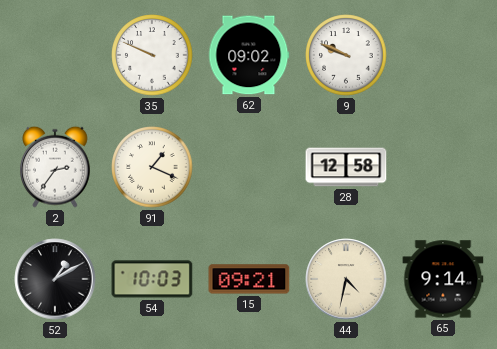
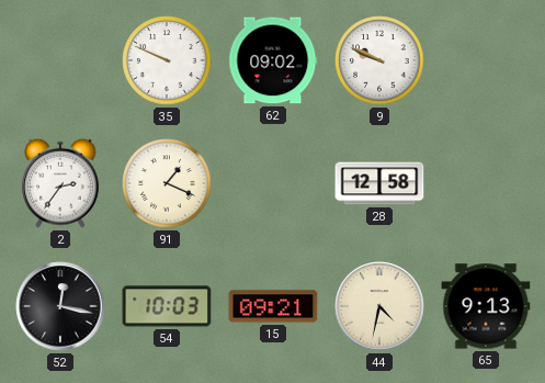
52: 1:10 -> 12:17
65: 9:14 -> 9:13
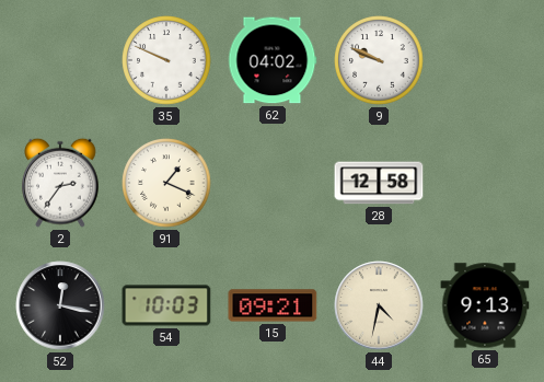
62: 09:02 -> 04:02
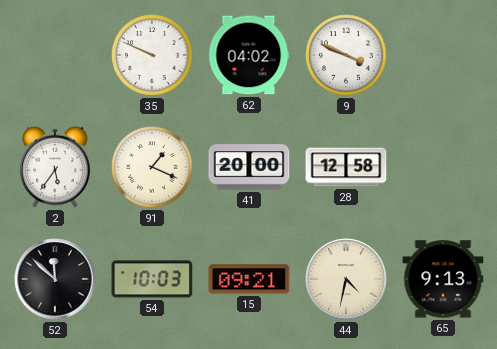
9: 9:49 -> 3:49
2: 2:36 -> 5:36
41: none -> 20:00
52: 12:17 -> 11:52
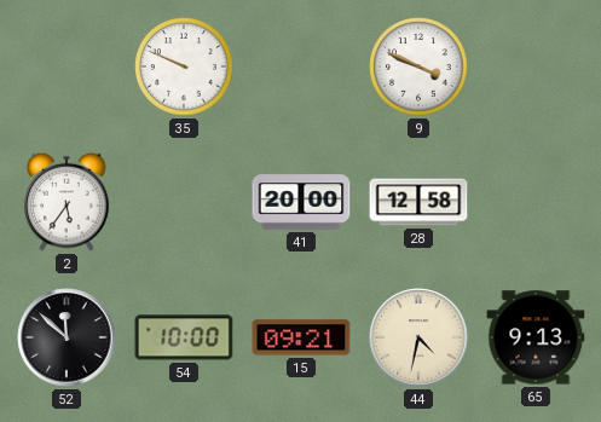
62: 04:02 -> none
91: 1:19 -> none
54: 10:03 -> 10:00
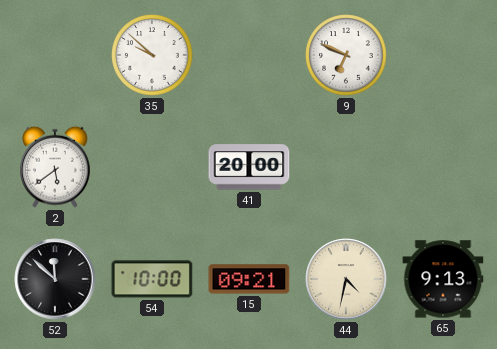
35: 9:49 -> 9:52
9: 3:49 -> 6:49
2: 5:36 -> 5:39
28: 12:58 -> none
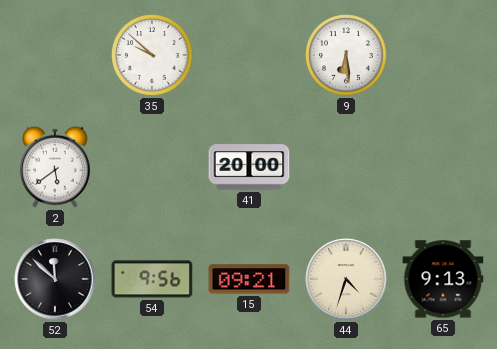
9: 6:49 -> 6:29
54: 10:00 -> 9:56
44: 4:32 -> 4:33
